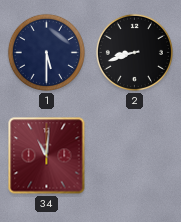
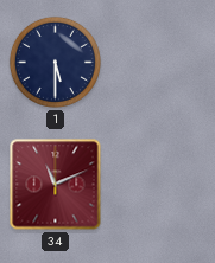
2: 8:42 -> none
34: 11:01 -> 11:11
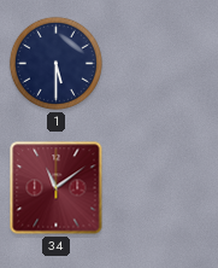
34: 11:11 -> 11:09
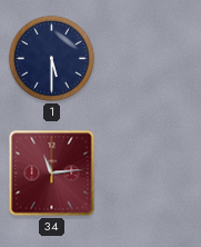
34: 11:09 -> 11:14
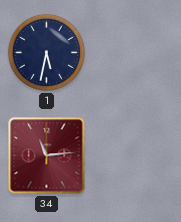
1: 5:30 -> 5:32
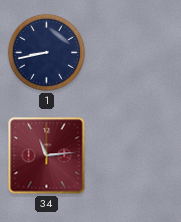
1: 5:32 -> 8:43
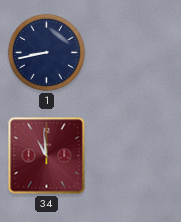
34: 11:14 -> 10:59
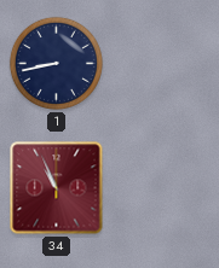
34: 10:59 -> 10:56
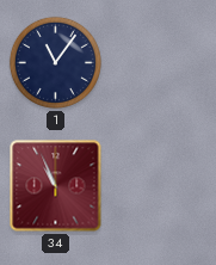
1: 8:43 -> 11:06
